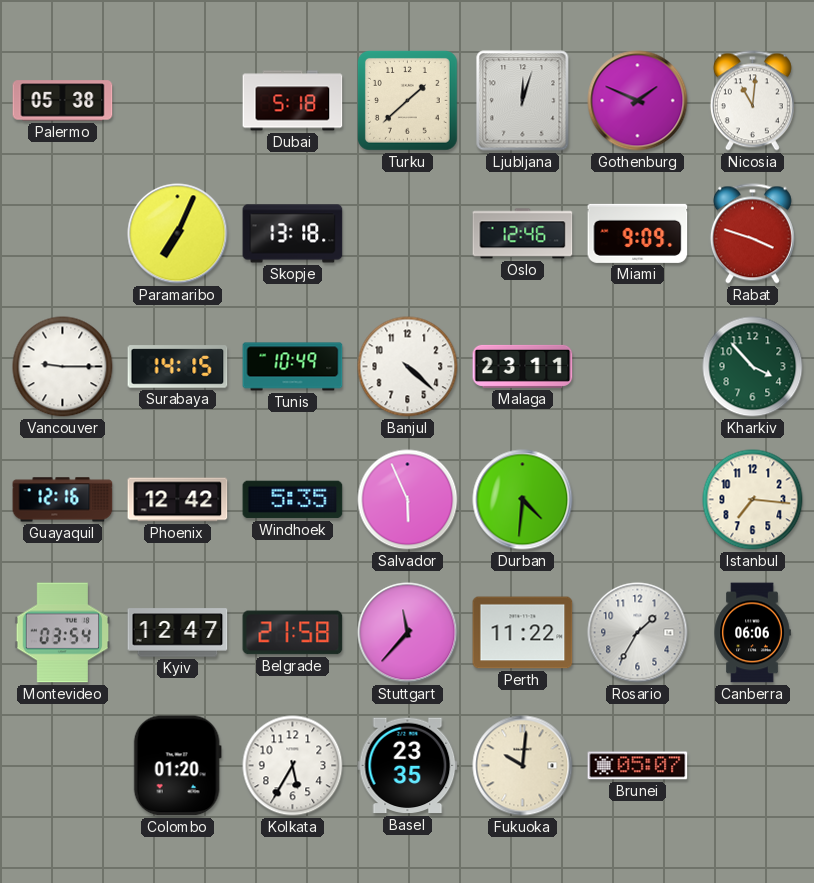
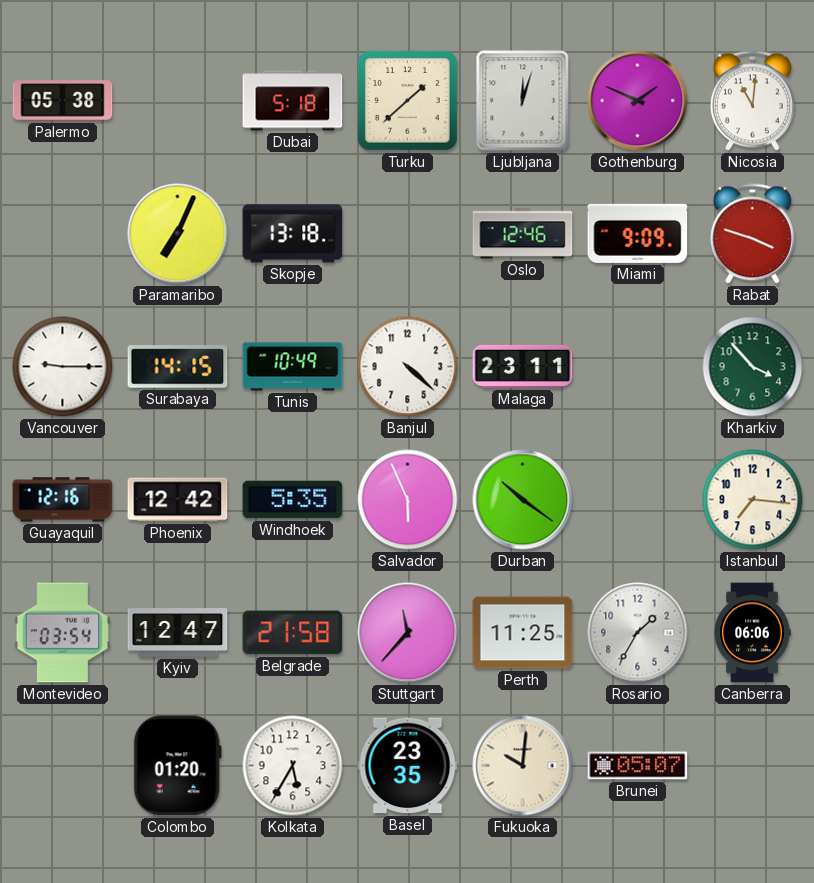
Durban: 4:31 -> 10:21
Perth: 11:22 -> 11:25
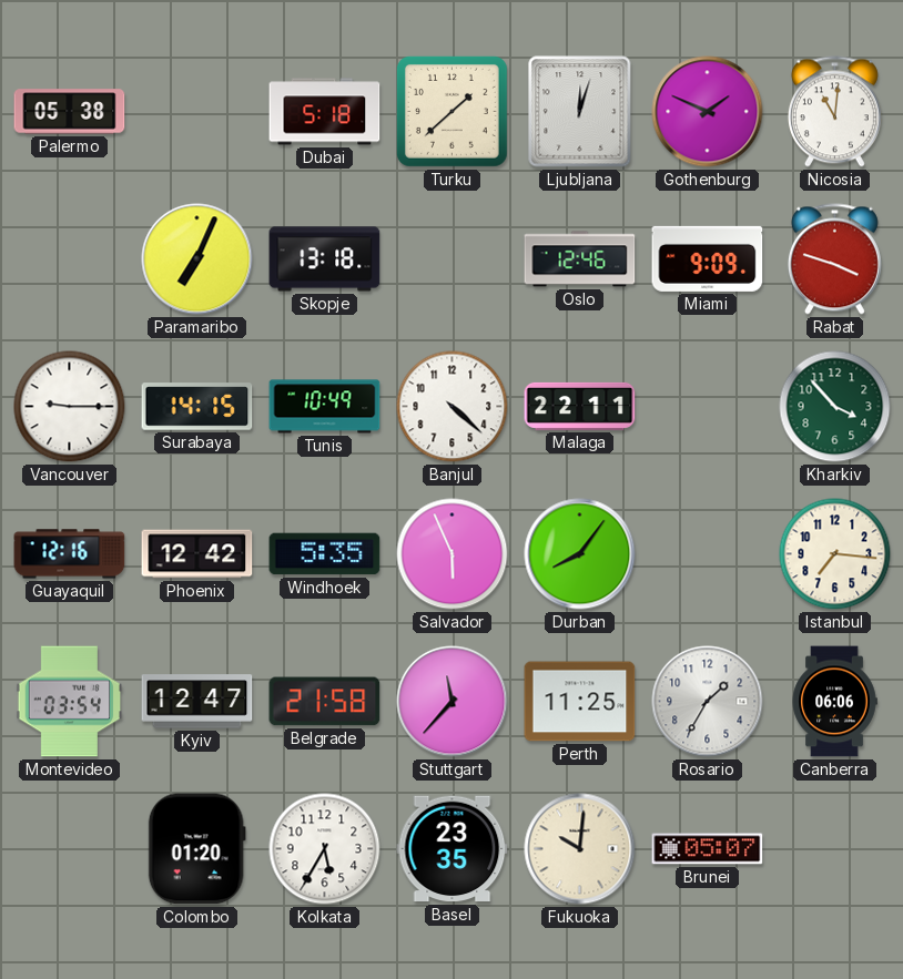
Malaga: 23:11 -> 22:11
Durban: 10:21 -> 8:06
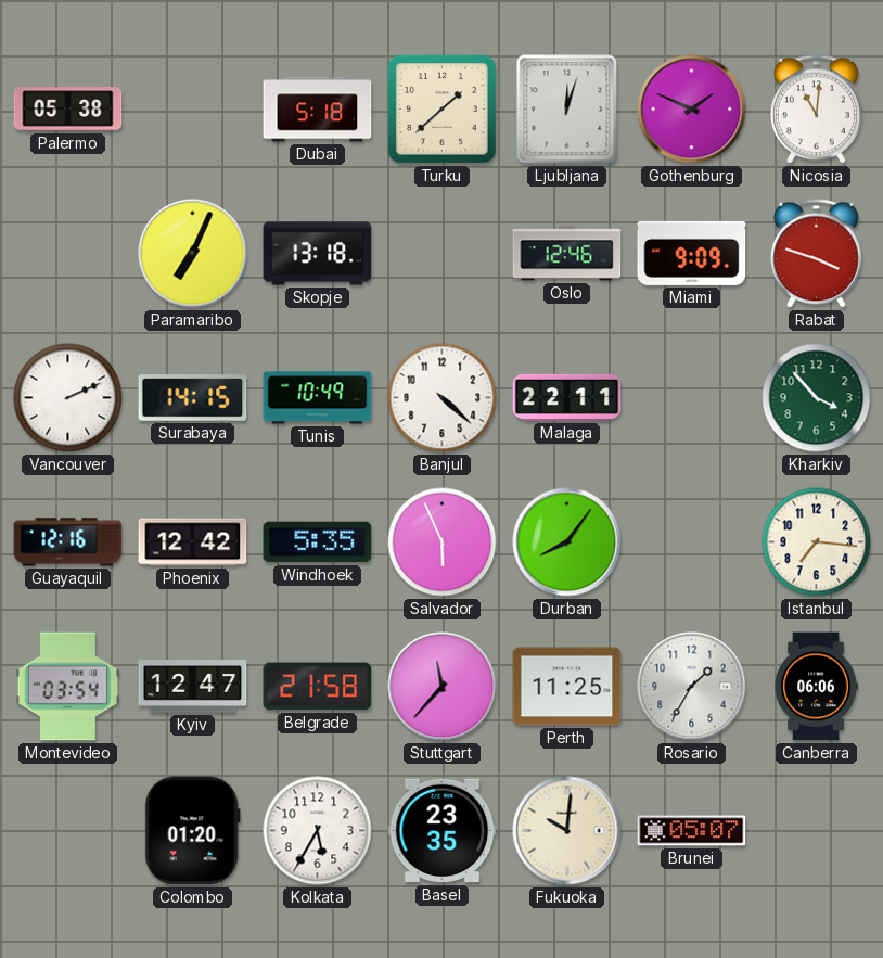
Vancouver: 9:15 -> 2:11
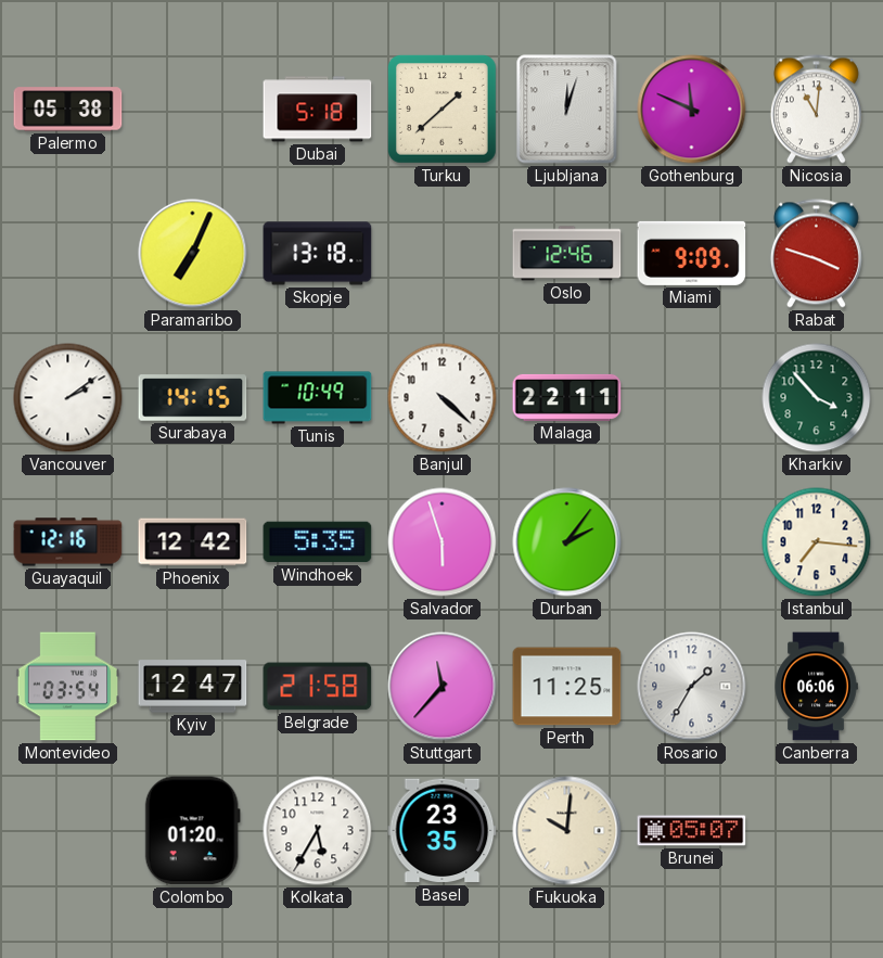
Gothenburg: 1:49 -> 11:49
Vancouver: 2:11 -> 2:09
Salvador: 5:56 -> 5:57
Durban: 8:06 -> 2:06
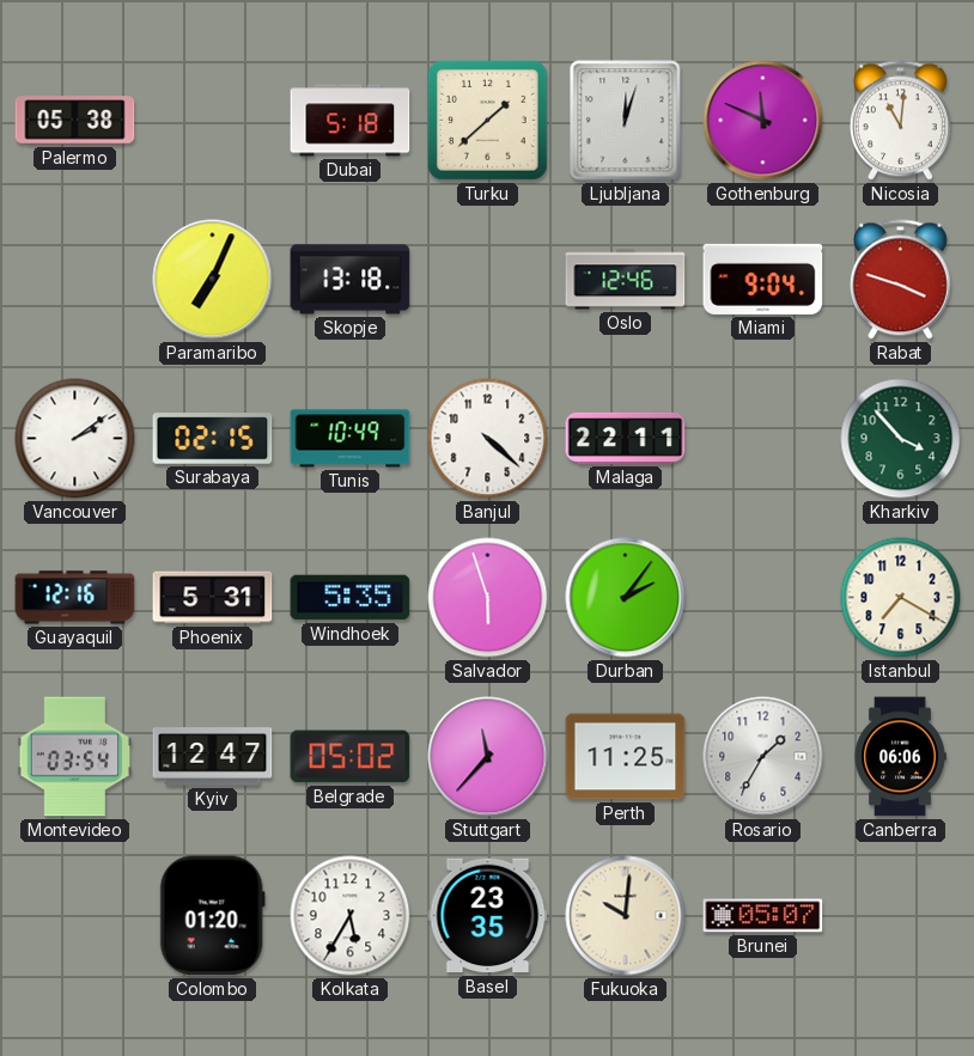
Miami: 9:09 -> 9:04
Surabaya: 14:15 -> 02:15
Phoenix: 12:42 -> 5:31
Istanbul: 7:16 -> 7:20
Belgrade: 21:58 -> 05:02
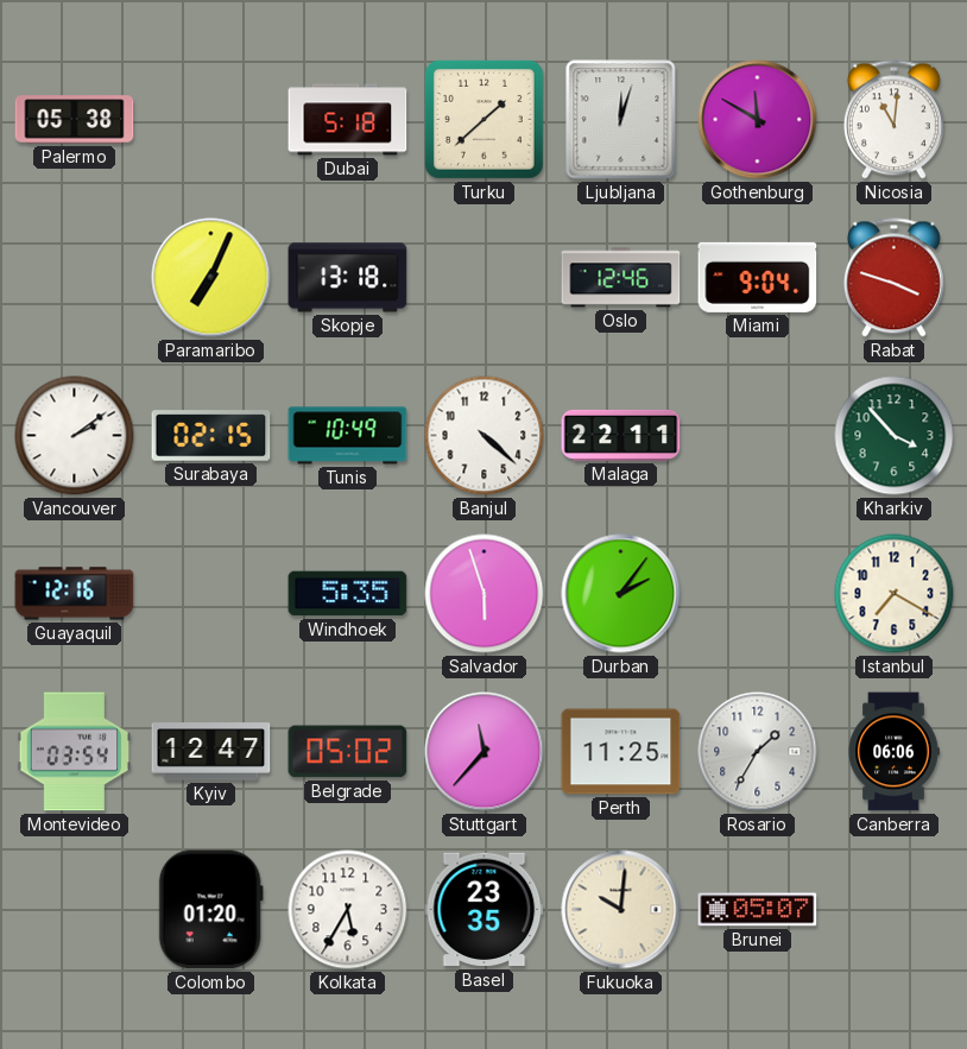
Gothenburg: 11:49 -> 11:50
Phoenix: 5:31 -> none
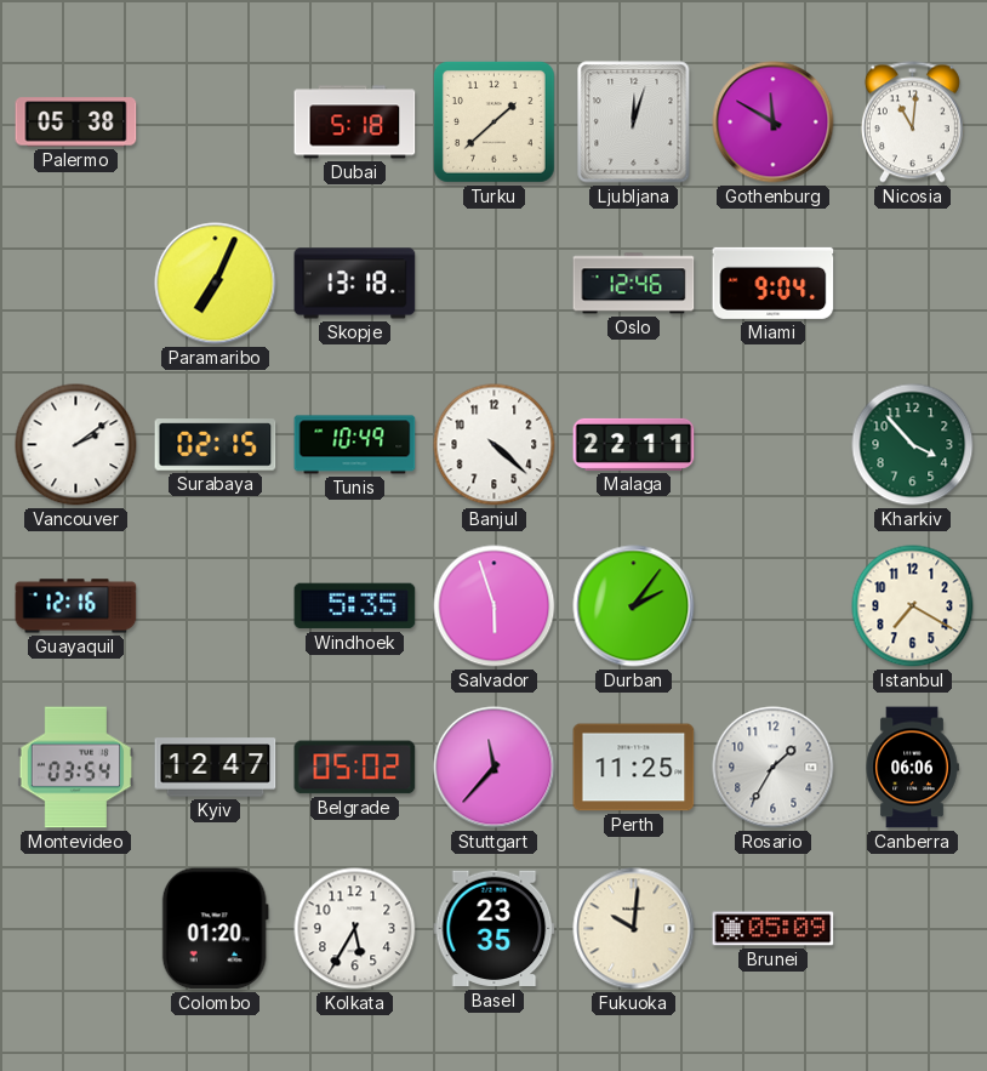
Rabat: 3:48 -> none
Brunei: 05:07 -> 05:09
